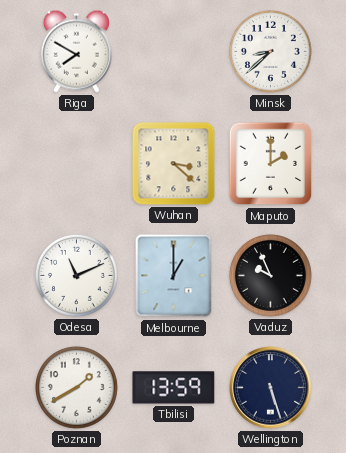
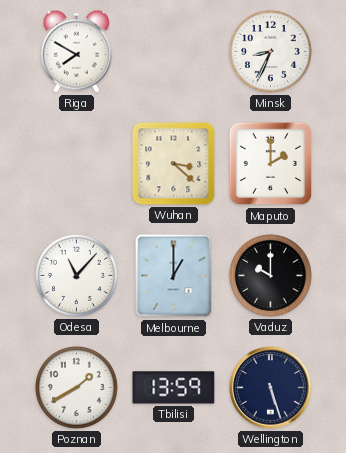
Minsk: 8:38 -> 8:34
Odesa: 11:11 -> 11:07
Vaduz: 9:56 -> 10:00
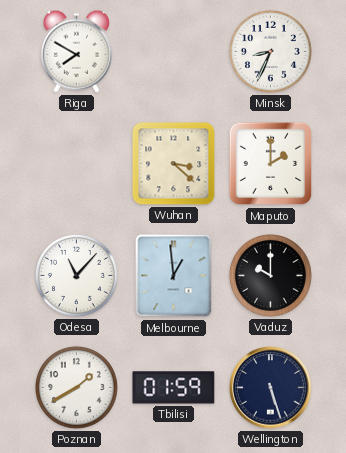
Melbourne: 1:00 -> 12:59
Tbilisi: 13:59 -> 01:59
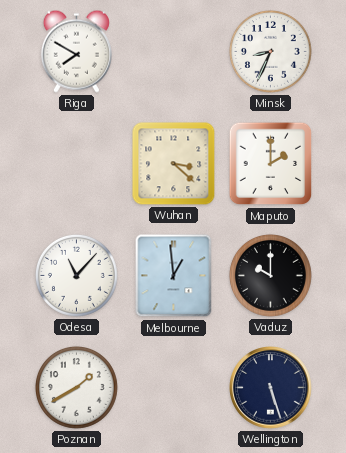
Tbilisi: 01:59 -> none
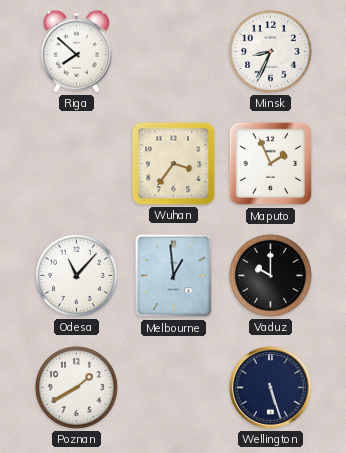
Riga: 7:50 -> 7:52
Wuhan: 3:22 -> 3:36
Maputo: 2:00 -> 1:56
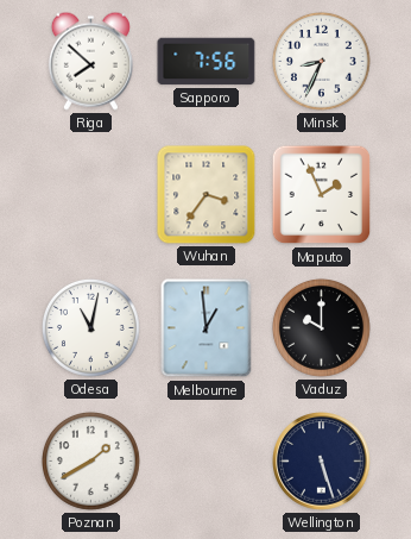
Sapporo: none -> 7:56
Odesa: 11:07 -> 11:02
